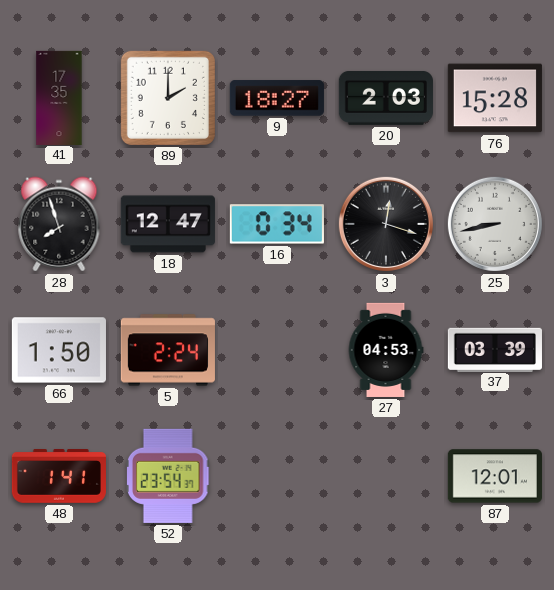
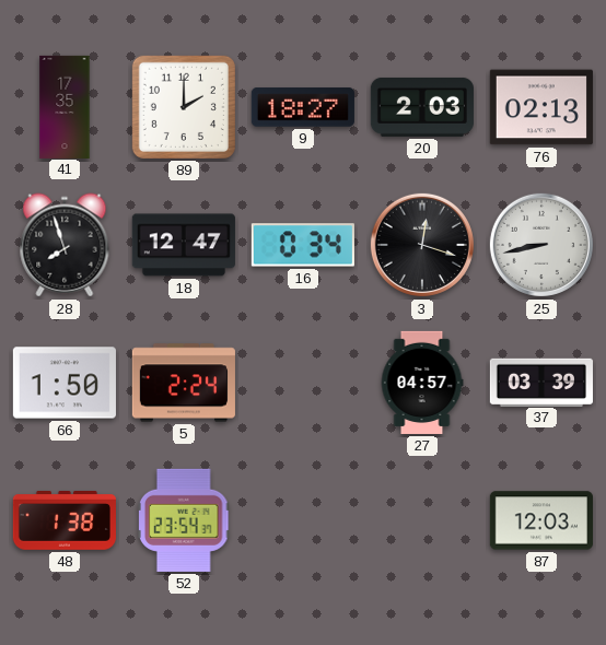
76: 15:28 -> 02:13
27: 04:53 -> 04:57
48: 1:41 -> 1:38
87: 12:01 -> 12:03
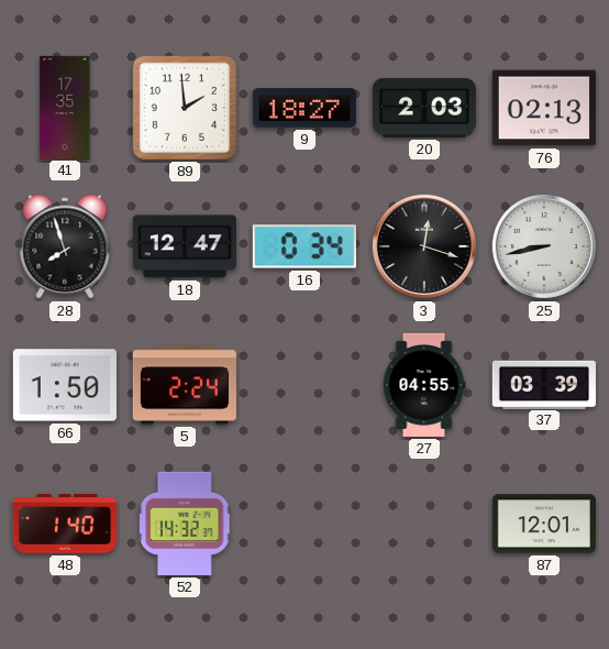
89: 2:00 -> 1:59
27: 04:57 -> 04:55
48: 1:38 -> 1:40
52: 23:54 -> 14:32
87: 12:03 -> 12:01
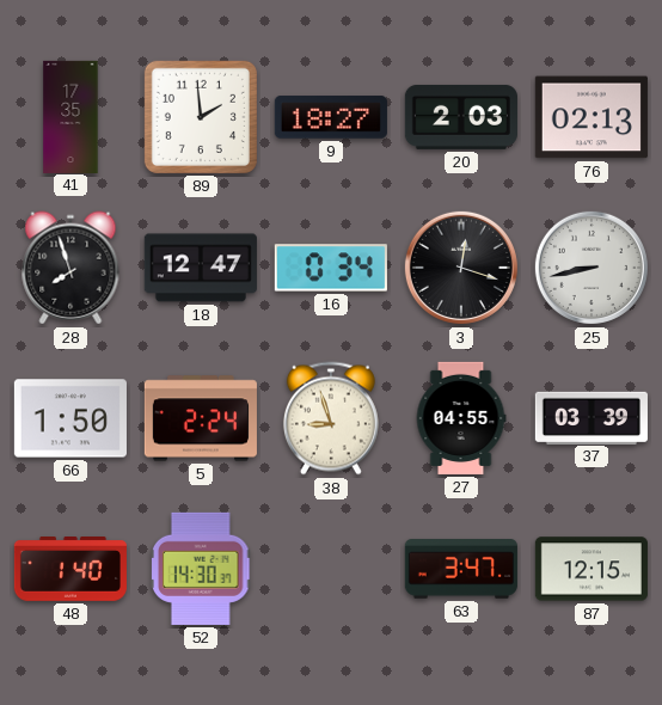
38: none -> 8:57
52: 14:32 -> 14:30
63: none -> 3:47
87: 12:01 -> 12:15
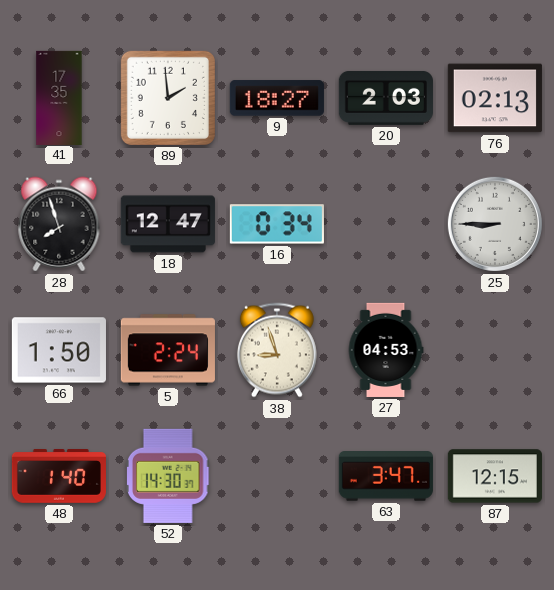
3: 12:18 -> none
25: 8:43 -> 8:45
27: 04:55 -> 04:53
37: 03:39 -> none
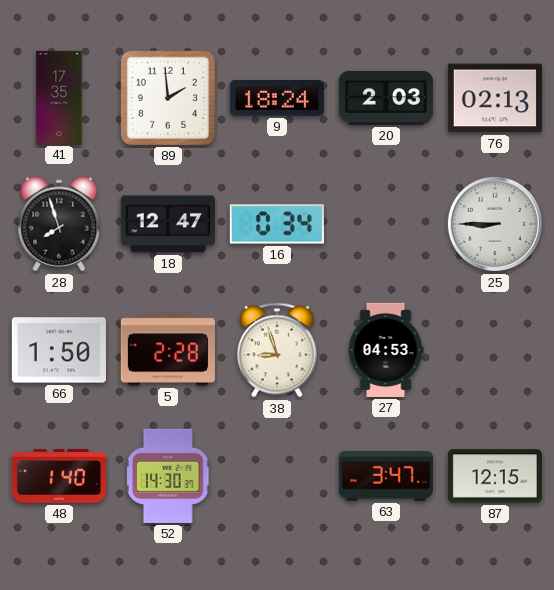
9: 18:27 -> 18:24
5: 2:24 -> 2:28
